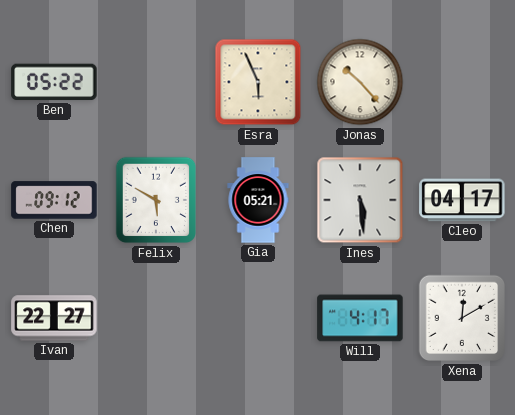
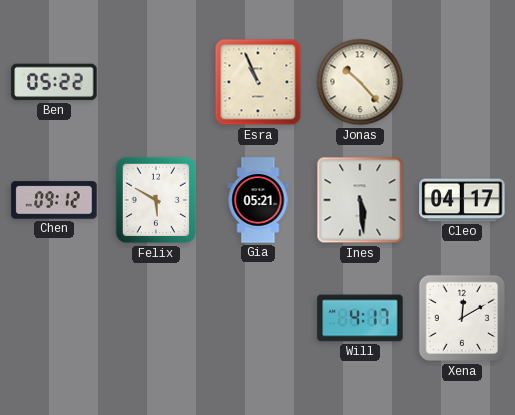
Esra: 5:56 -> 10:56
Ivan: 22:27 -> none
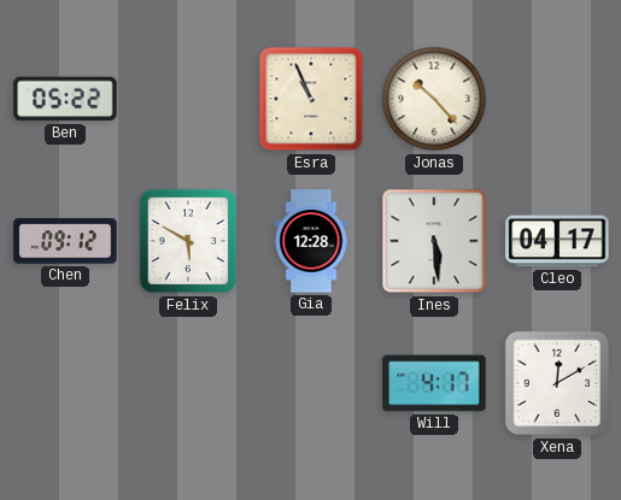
Gia: 05:21 -> 12:28
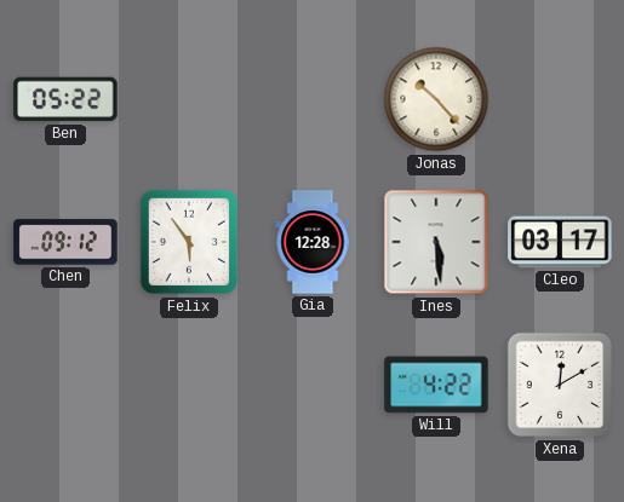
Esra: 10:56 -> none
Felix: 5:50 -> 5:54
Cleo: 04:17 -> 03:17
Will: 4:17 -> 4:22
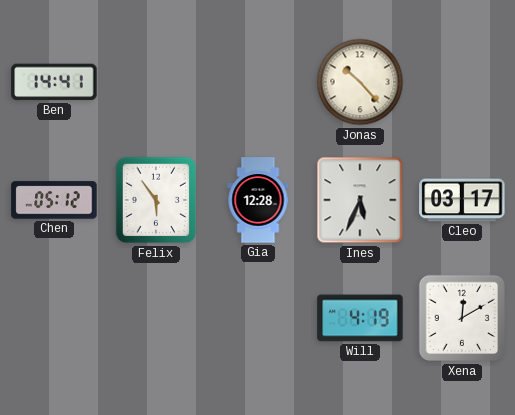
Ben: 05:22 -> 14:41
Chen: 09:12 -> 05:12
Ines: 5:29 -> 5:34
Will: 4:22 -> 4:19
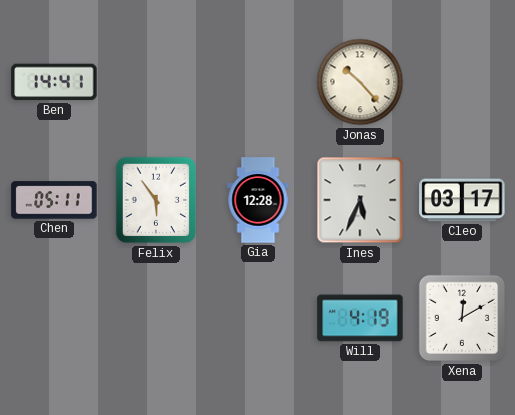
Chen: 05:12 -> 05:11
